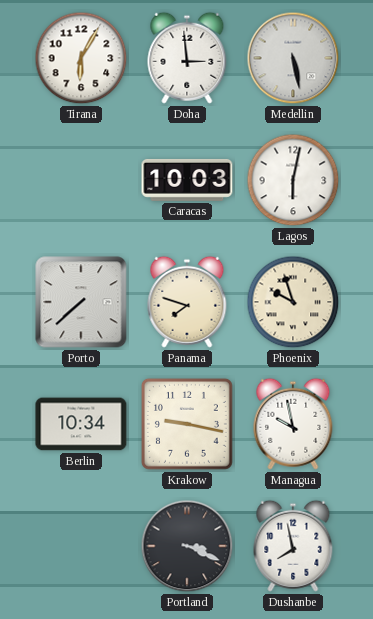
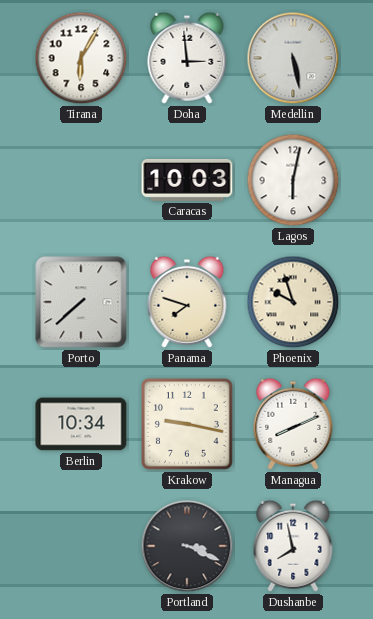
Managua: 9:58 -> 8:11
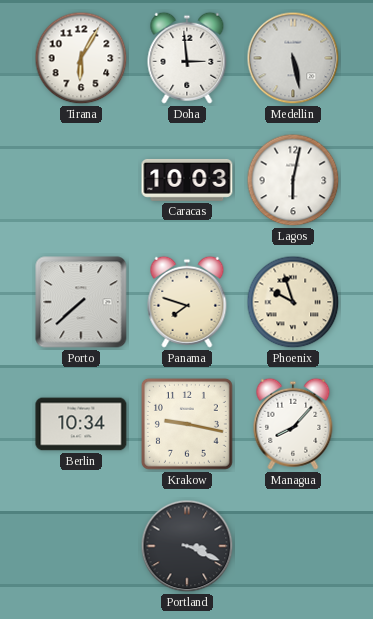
Managua: 8:11 -> 8:07
Dushanbe: 7:58 -> none
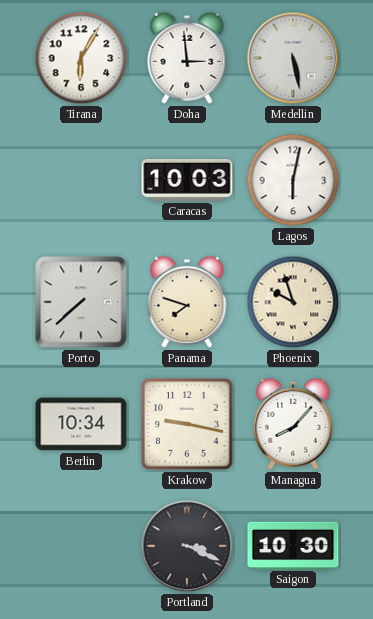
Saigon: none -> 10:30
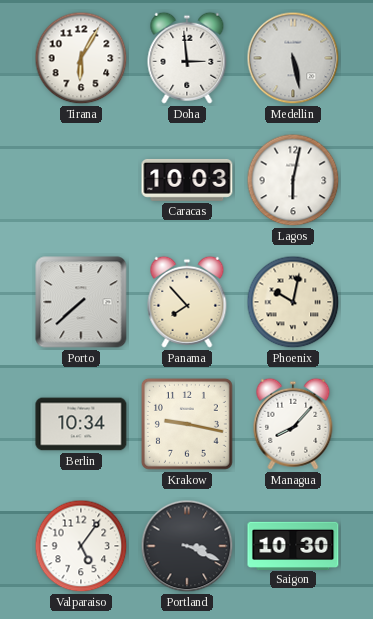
Panama: 7:48 -> 7:53
Phoenix: 9:57 -> 10:02
Valparaiso: none -> 5:06
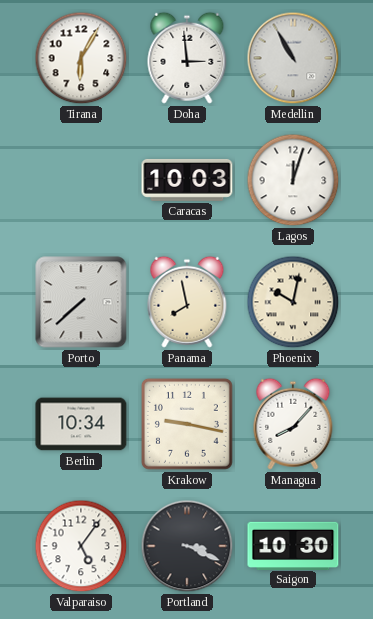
Medellin: 5:28 -> 10:55
Lagos: 6:02 -> 12:03
Panama: 7:53 -> 7:58
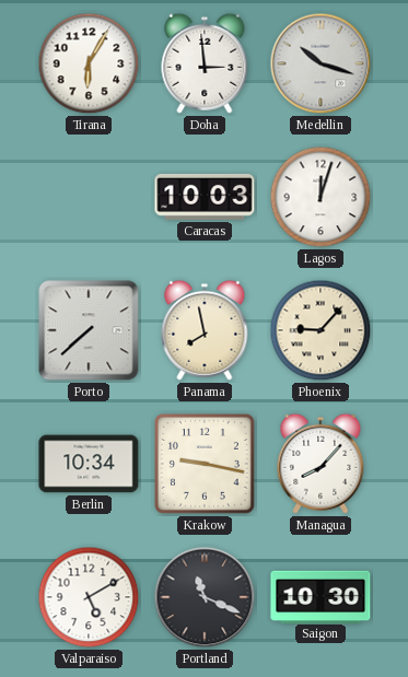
Medellin: 10:55 -> 10:18
Phoenix: 10:02 -> 9:07
Valparaiso: 5:06 -> 5:10
Portland: 3:19 -> 11:19
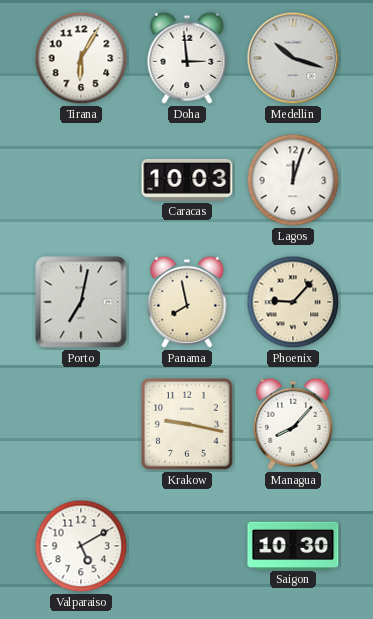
Porto: 7:38 -> 7:02
Berlin: 10:34 -> none
Portland: 11:19 -> none
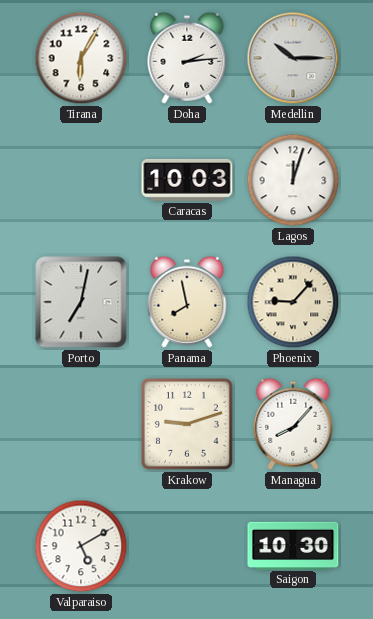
Doha: 2:59 -> 2:14
Medellin: 10:18 -> 10:15
Krakow: 9:17 -> 9:12
